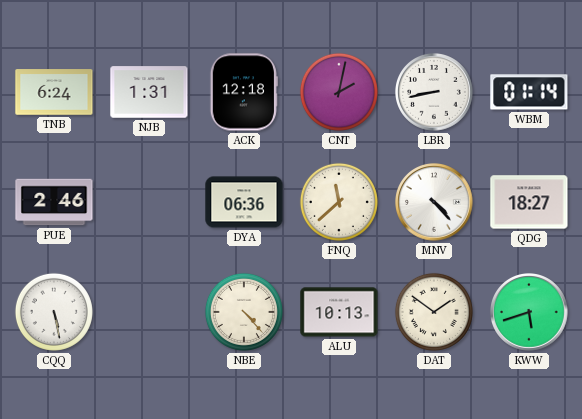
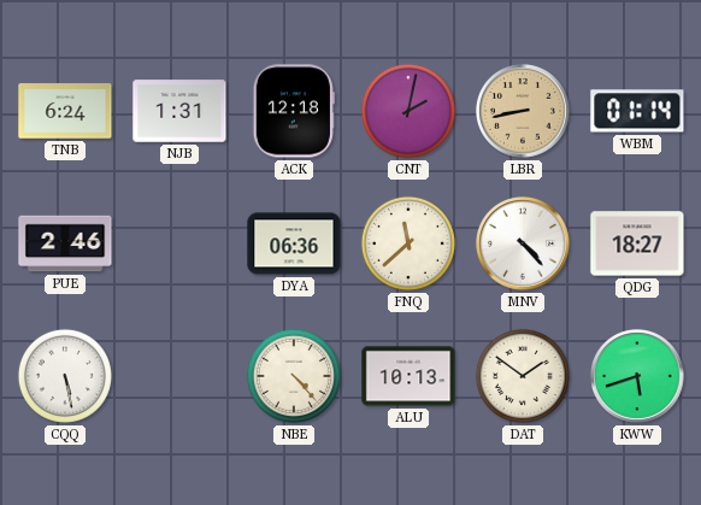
LBR dial: white -> champagne
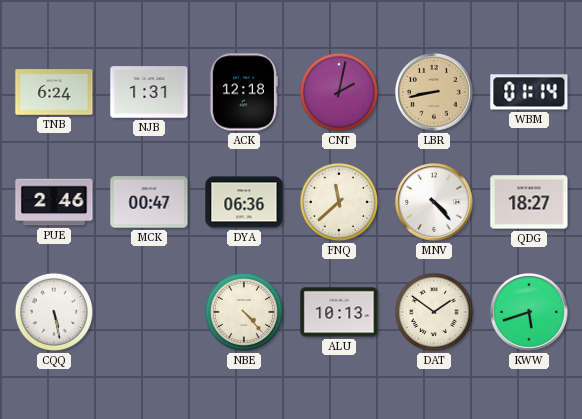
MCK: none -> 00:47
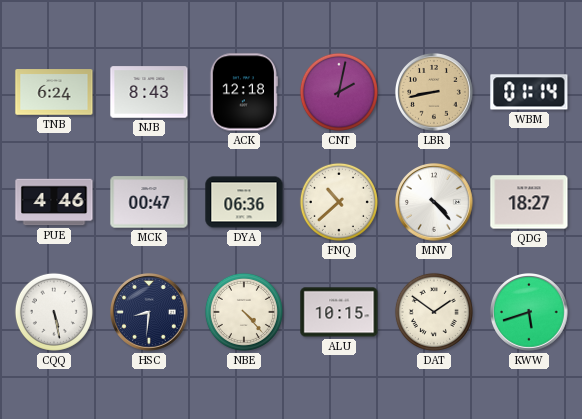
NJB: 1:31 -> 8:43
PUE: 2:46 -> 4:46
FNQ: 11:38 -> 10:38
HSC: none -> 8:31
ALU: 10:13 -> 10:15
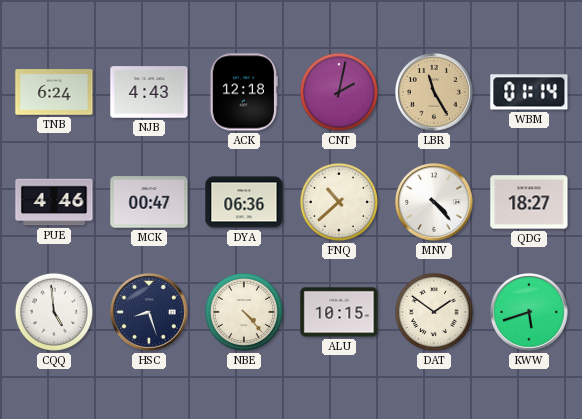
NJB: 8:43 -> 4:43
LBR: 8:43 -> 11:25
CQQ: 5:28 -> 4:59
HSC: 8:31 -> 8:27
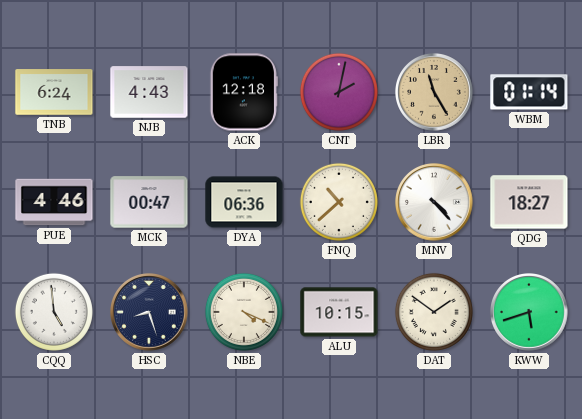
NBE: 4:23 -> 4:19
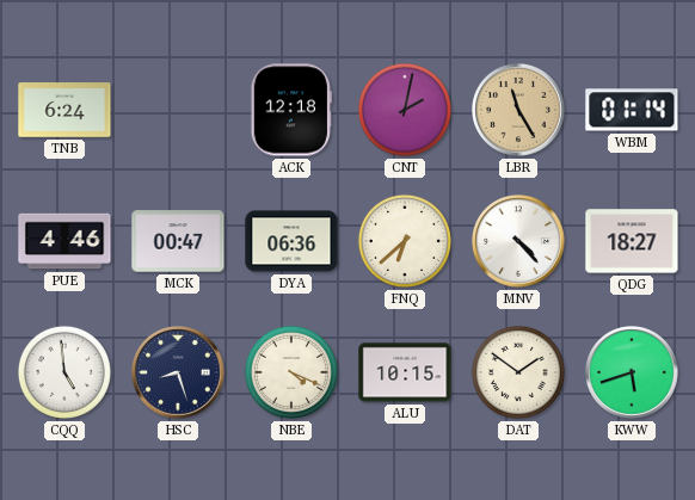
NJB: 4:43 -> none
FNQ: 10:38 -> 6:38
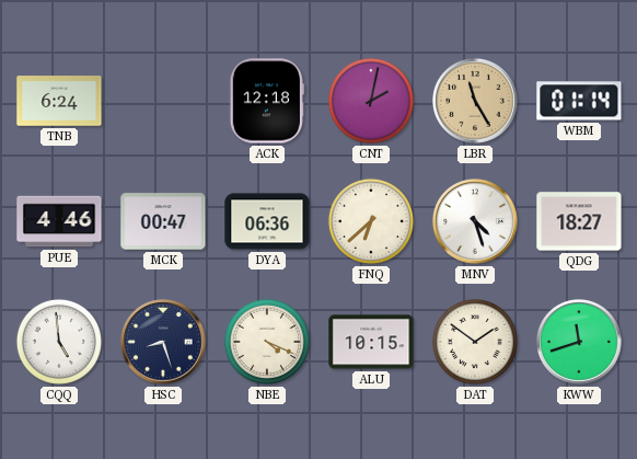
MNV: 4:23 -> 4:27
KWW: 5:42 -> 11:42
